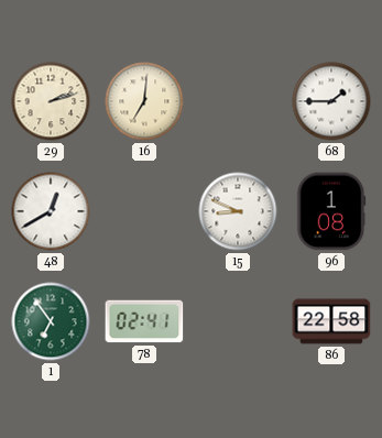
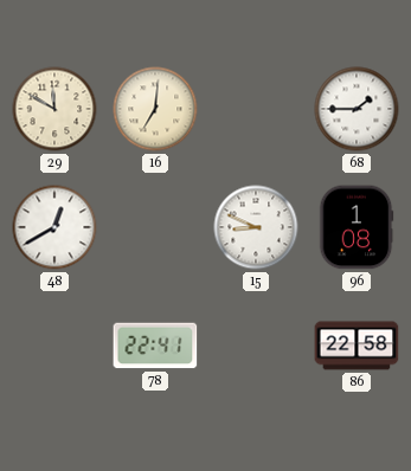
29: 2:12 -> 11:50
1: 6:54 -> none
78: 02:41 -> 22:41
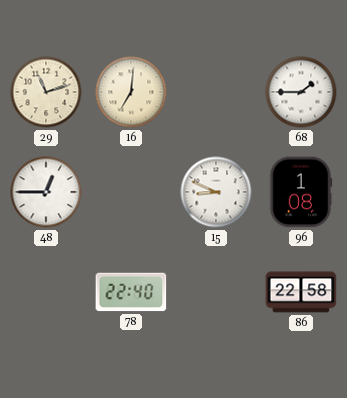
29: 11:50 -> 11:12
48: 12:40 -> 12:45
78: 22:41 -> 22:40
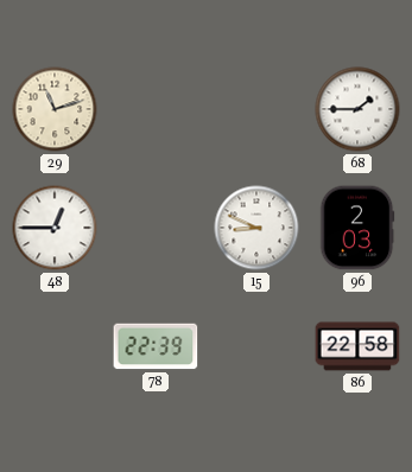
16: 7:01 -> none
96: 1:08 -> 2:03
78: 22:40 -> 22:39
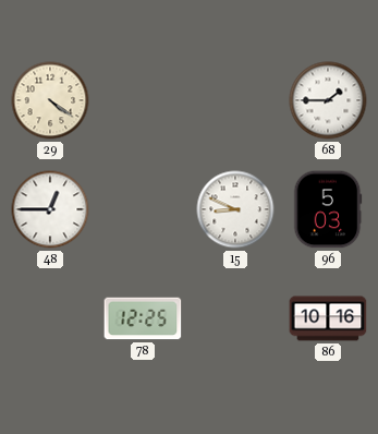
29: 11:12 -> 4:21
96: 2:03 -> 5:03
78: 22:39 -> 12:25
86: 22:58 -> 10:16
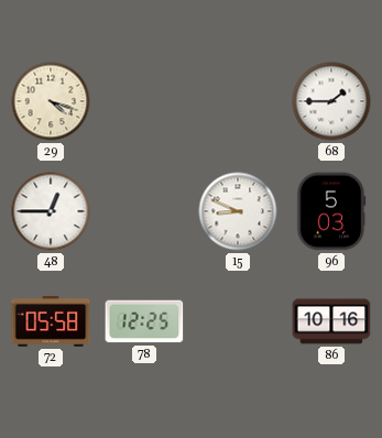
29: 4:21 -> 4:18
72: none -> 05:58
